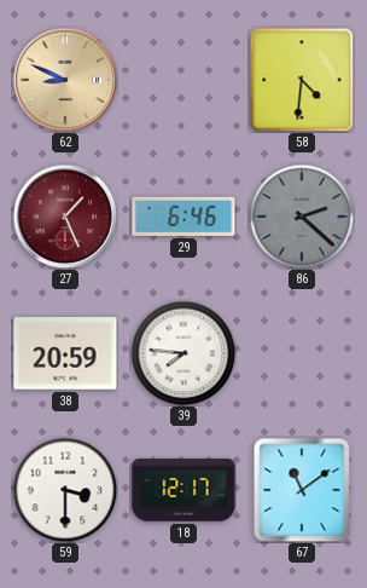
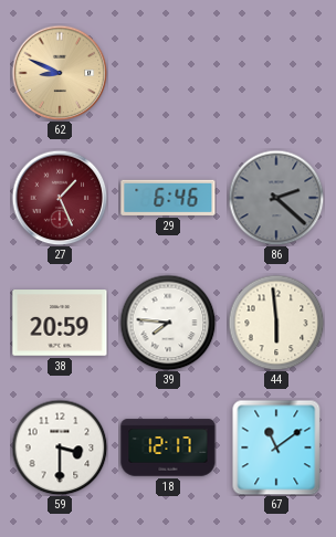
58: 4:31 -> none
44: none -> 5:59
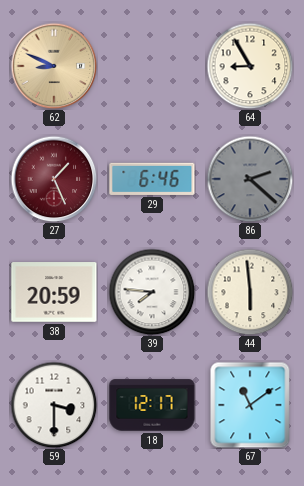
64: none -> 8:55
